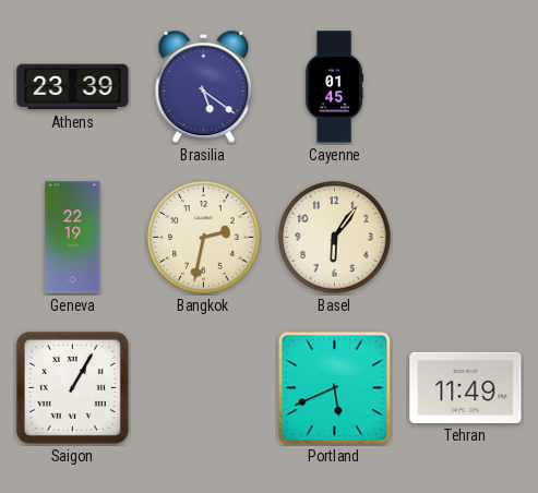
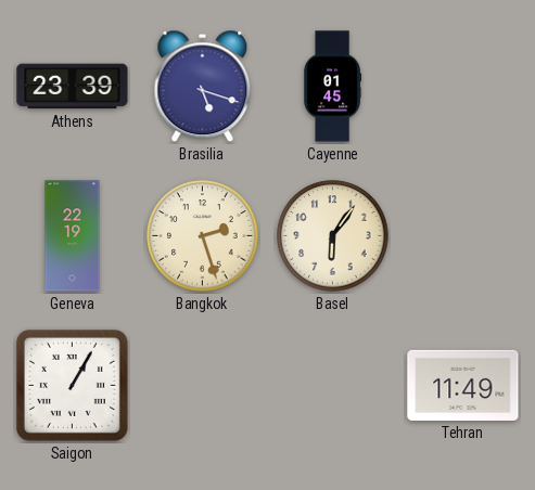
Brasilia: 5:21 -> 5:18
Bangkok: 2:32 -> 2:27
Portland: 5:41 -> none
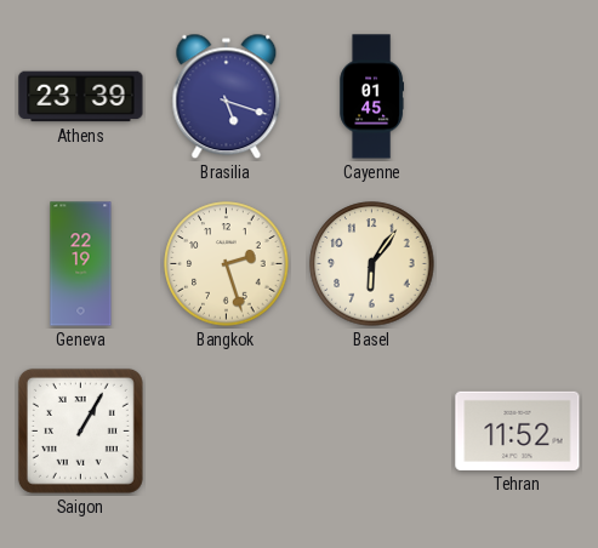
Tehran: 11:49 -> 11:52
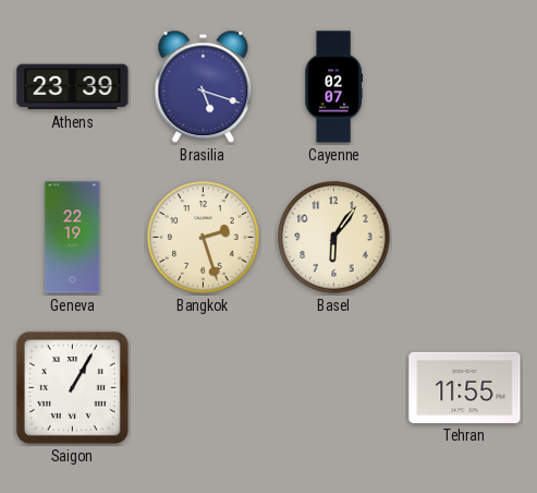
Cayenne: 01:45 -> 02:07
Tehran: 11:52 -> 11:55
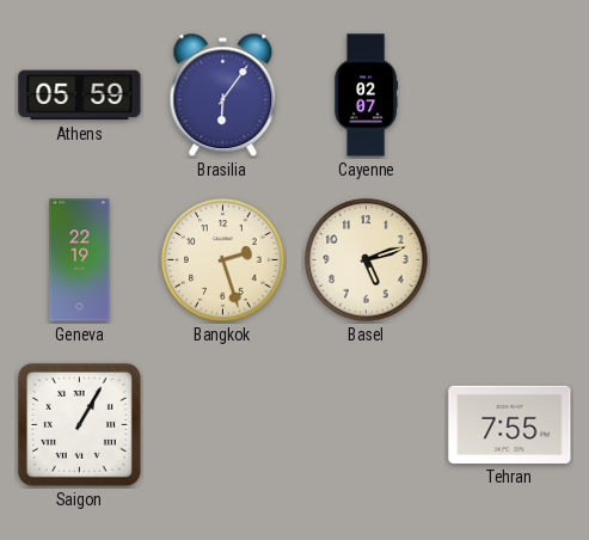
Athens: 23:39 -> 05:59
Brasilia: 5:18 -> 6:06
Basel: 6:06 -> 5:12
Tehran: 11:55 -> 7:55
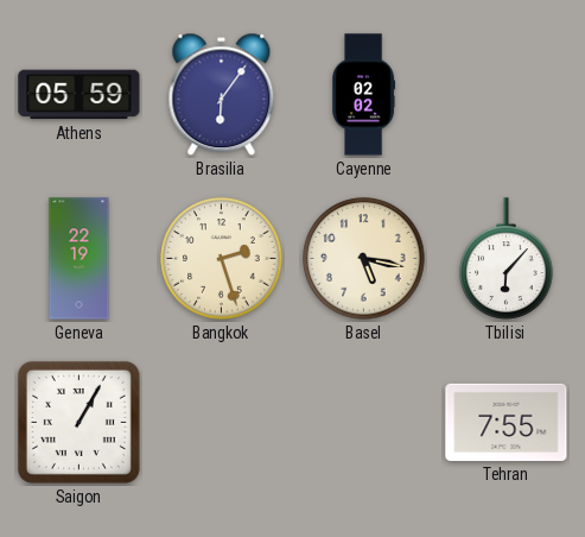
Cayenne: 02:07 -> 02:02
Basel: 5:12 -> 5:17
Tbilisi: none -> 6:07
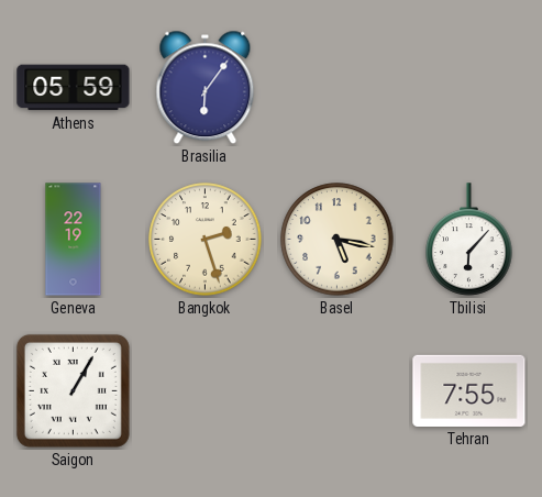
Cayenne: 02:02 -> none
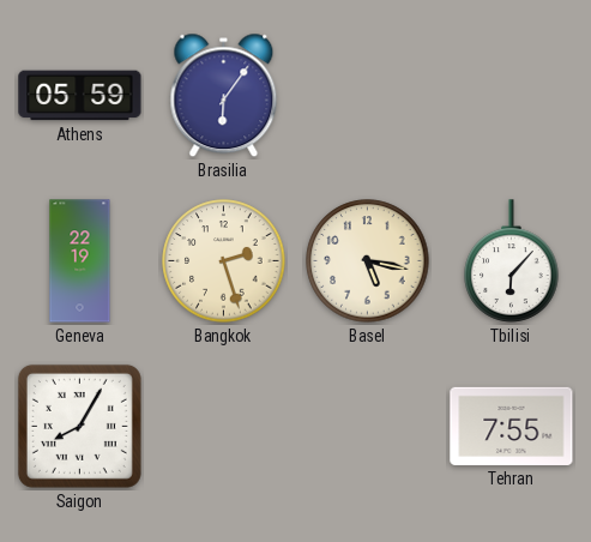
Saigon: 1:05 -> 8:05
